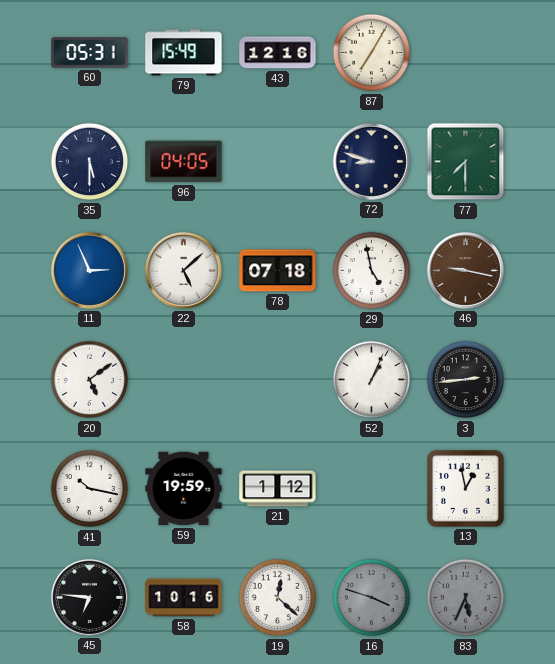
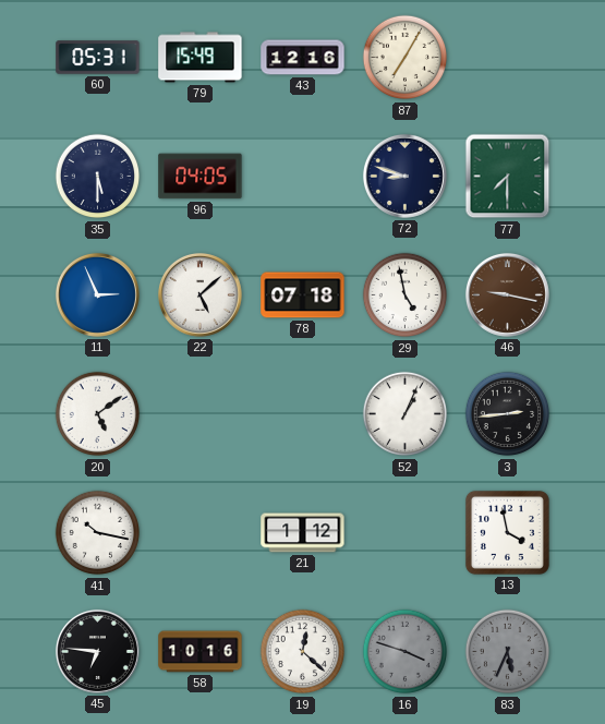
59: 19:59 -> none
13: 12:58 -> 3:58
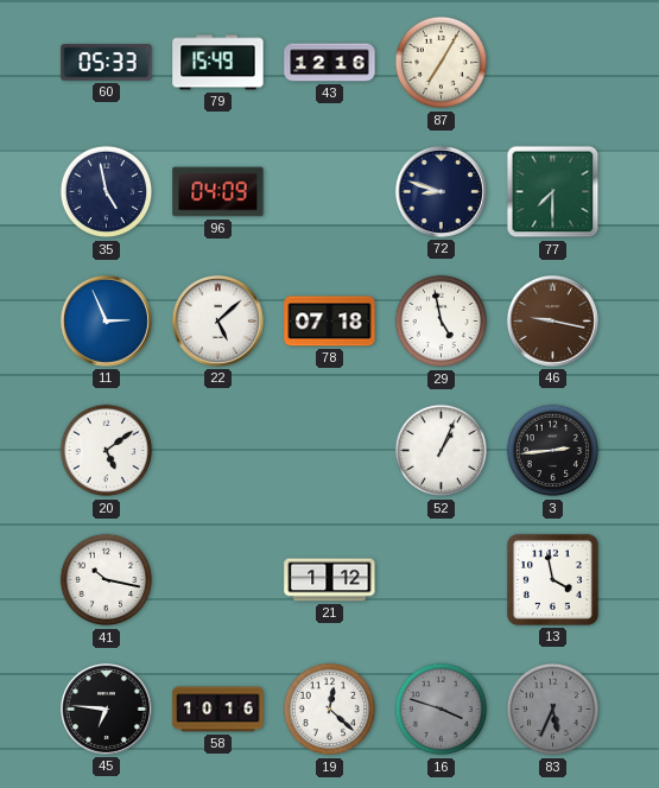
60: 05:31 -> 05:33
35: 5:30 -> 4:58
96: 04:05 -> 04:09
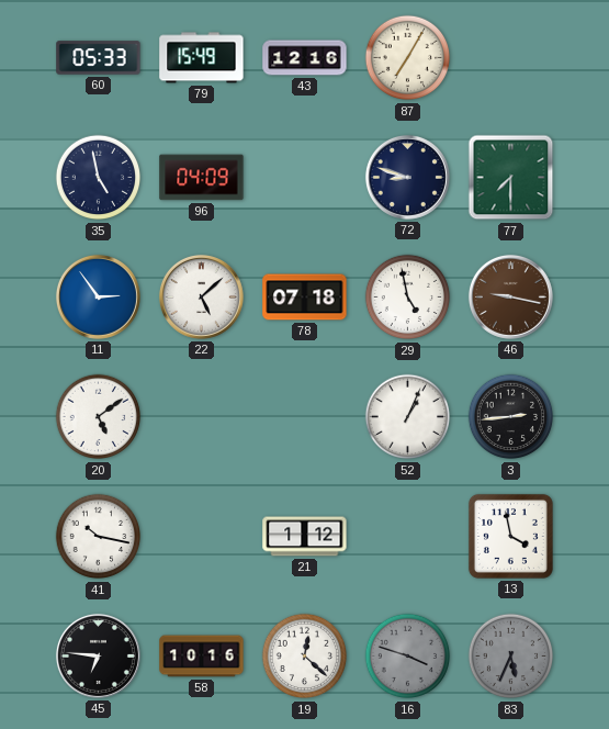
11: 2:56 -> 2:54
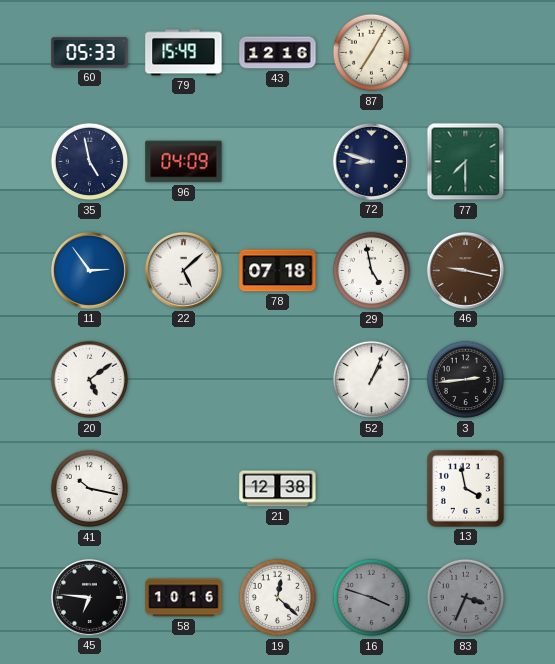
21: 1:12 -> 12:38
83: 5:34 -> 3:34
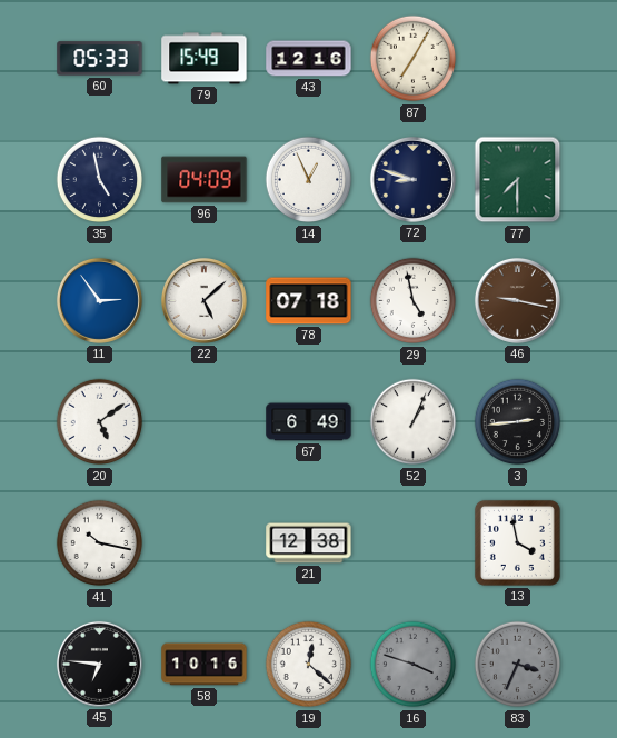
14: none -> 12:56
67: none -> 6:49
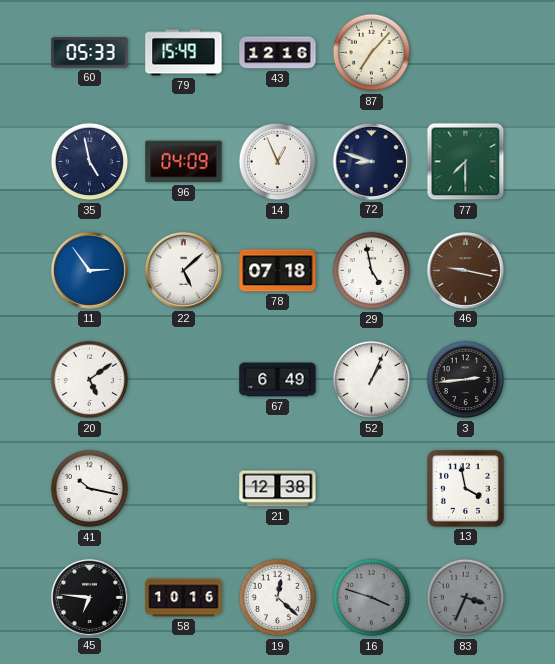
87: 7:05 -> 7:07
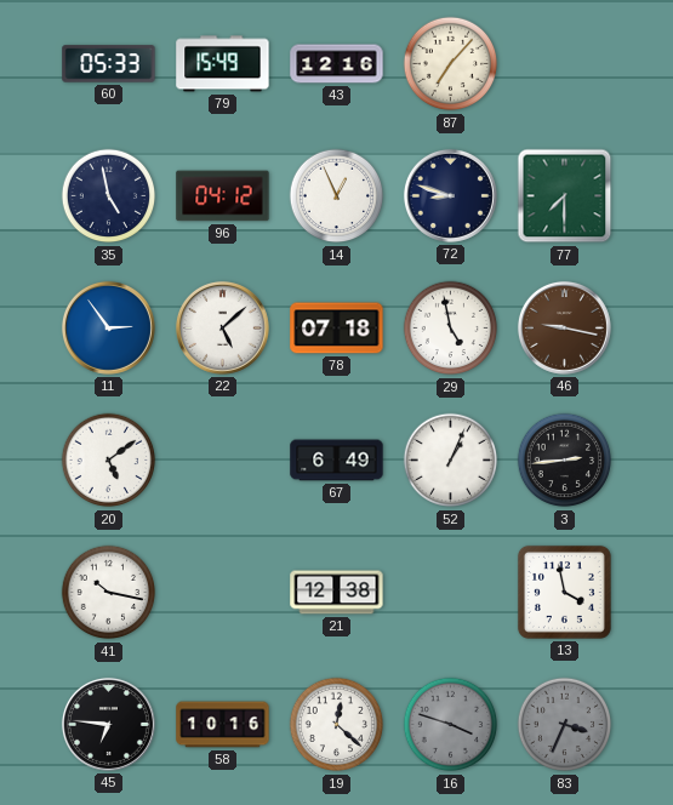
96: 04:09 -> 04:12
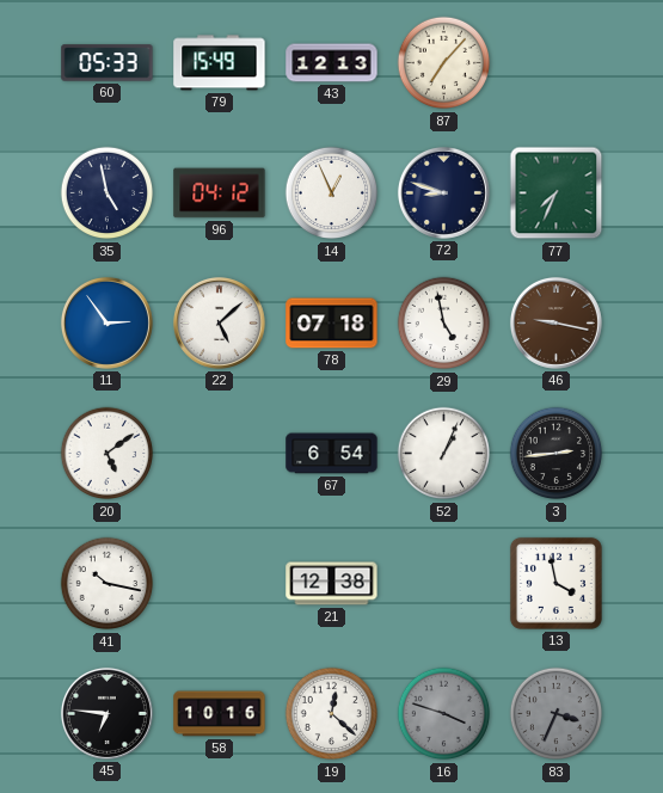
43: 12:16 -> 12:13
77: 7:30 -> 7:34
67: 6:49 -> 6:54
